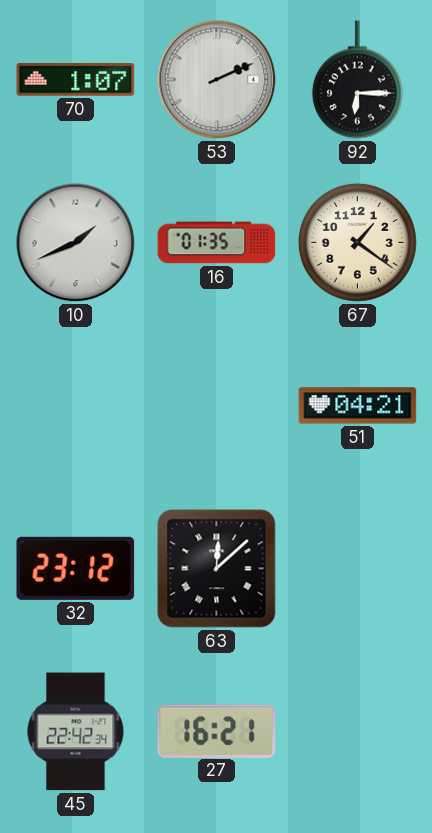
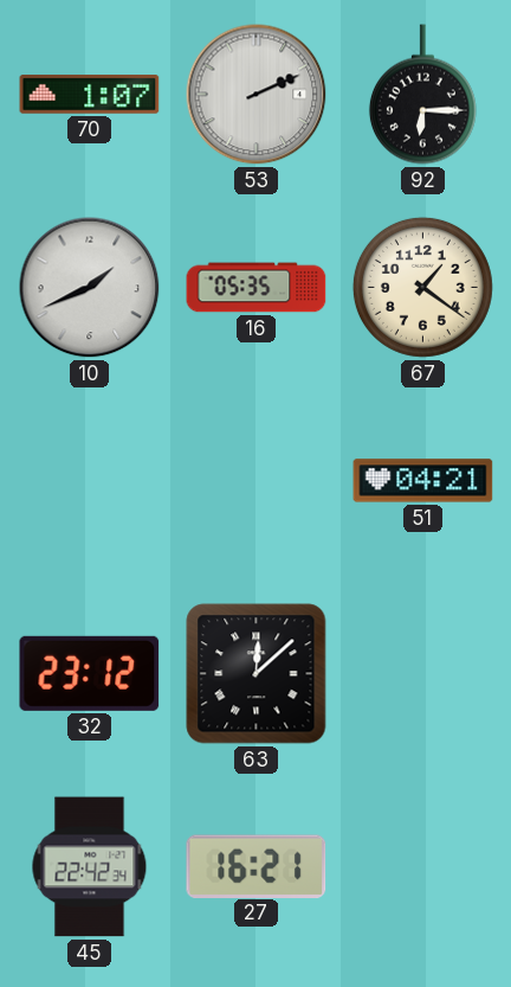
16: 01:35 -> 05:35
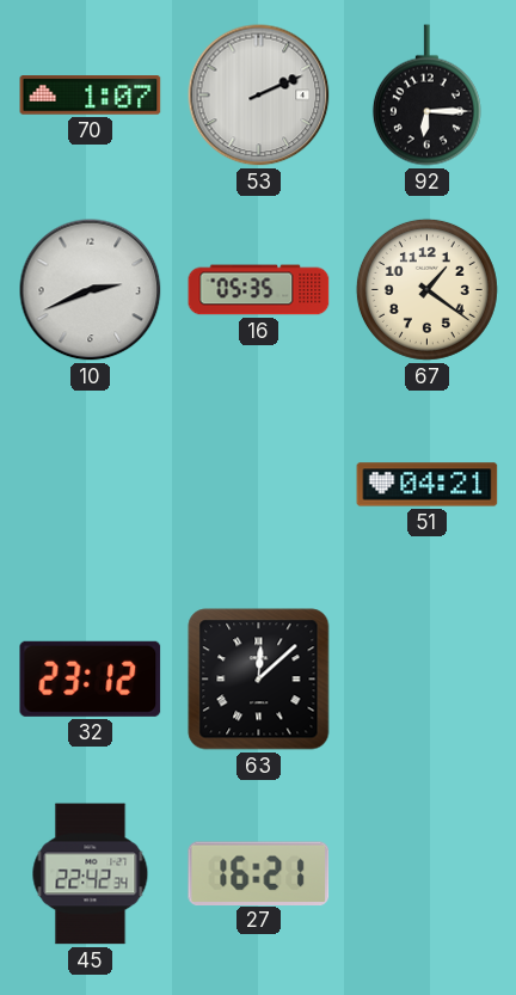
10: 1:41 -> 2:41
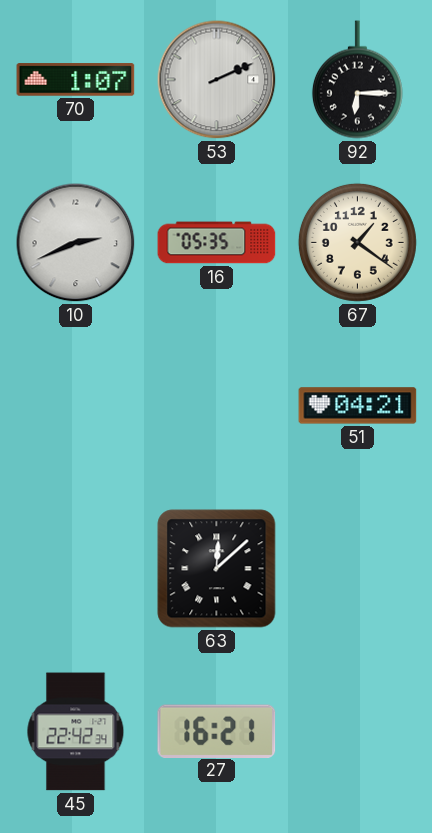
32: 23:12 -> none
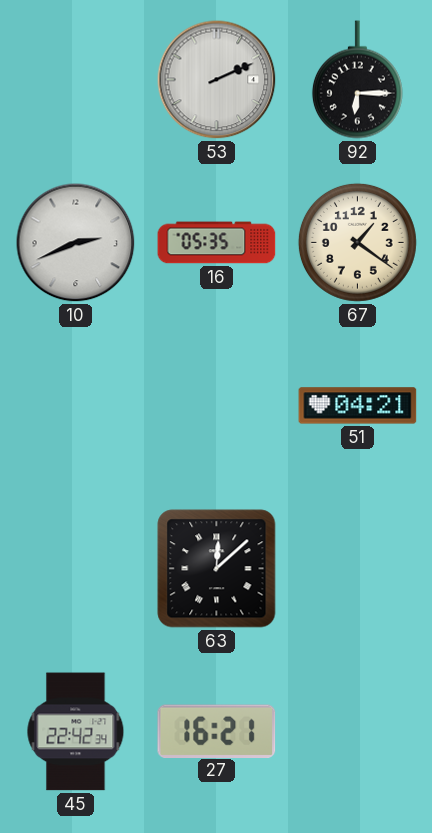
70: 1:07 -> none
